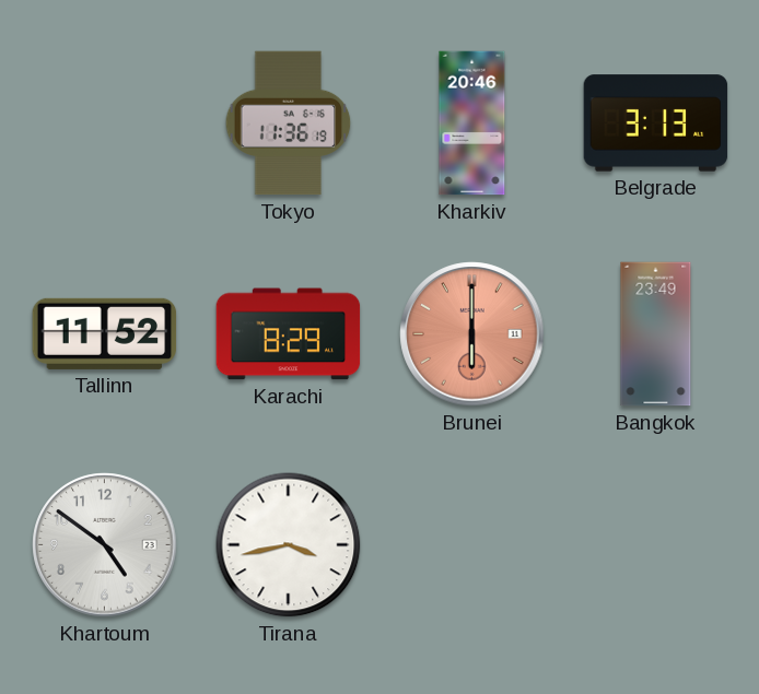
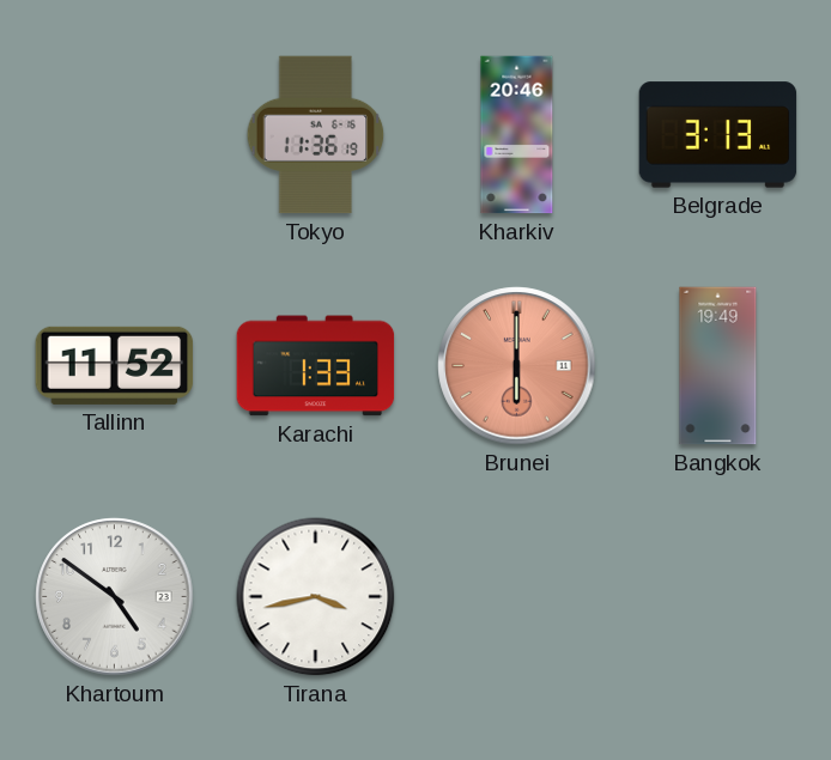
Karachi: 8:29 -> 1:33
Bangkok: 23:49 -> 19:49
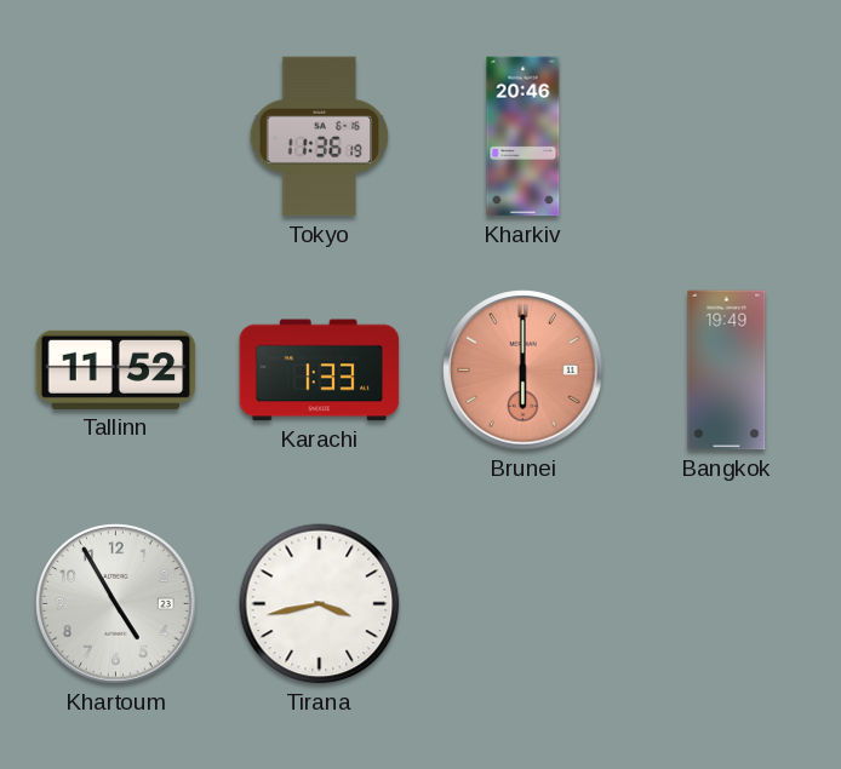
Belgrade: 3:13 -> none
Khartoum: 4:51 -> 4:55
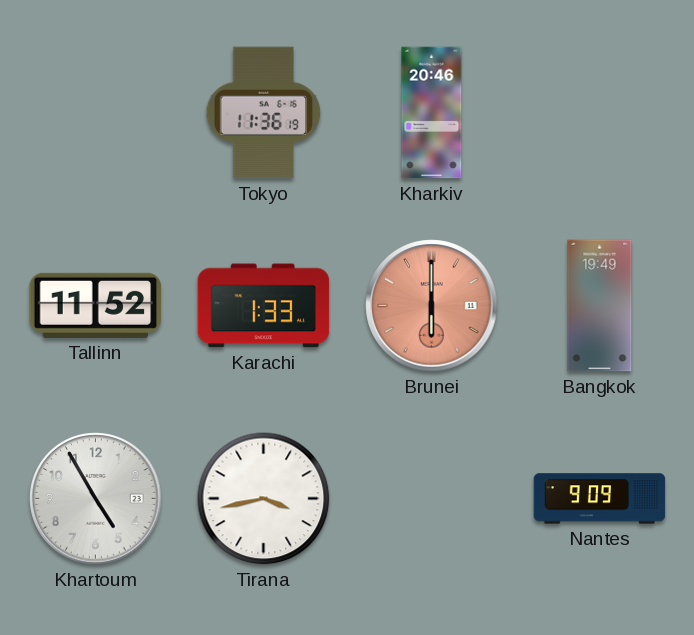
Nantes: none -> 9:09
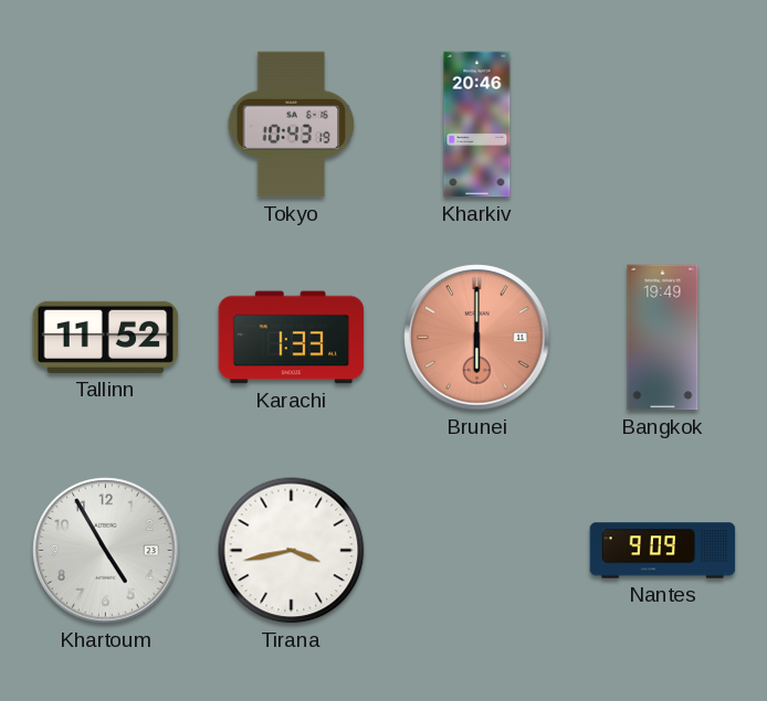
Tokyo: 11:36 -> 10:43
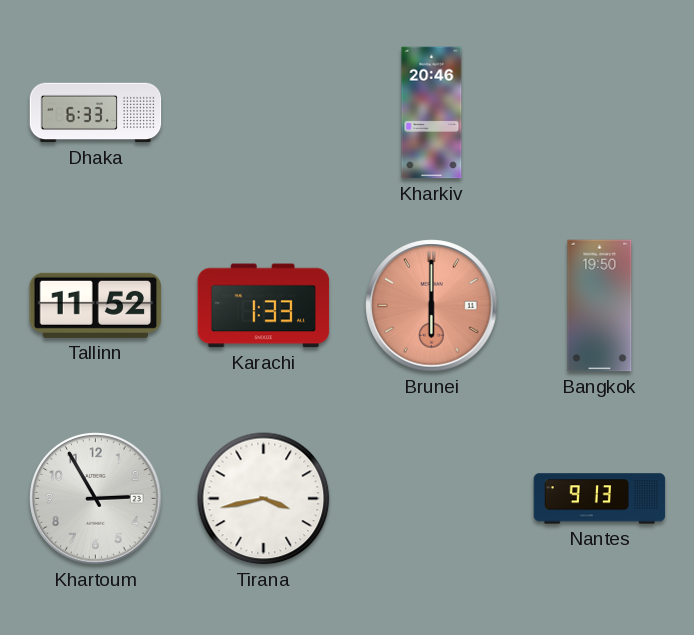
Dhaka: none -> 6:33
Tokyo: 10:43 -> none
Bangkok: 19:49 -> 19:50
Khartoum: 4:55 -> 2:55
Nantes: 9:09 -> 9:13
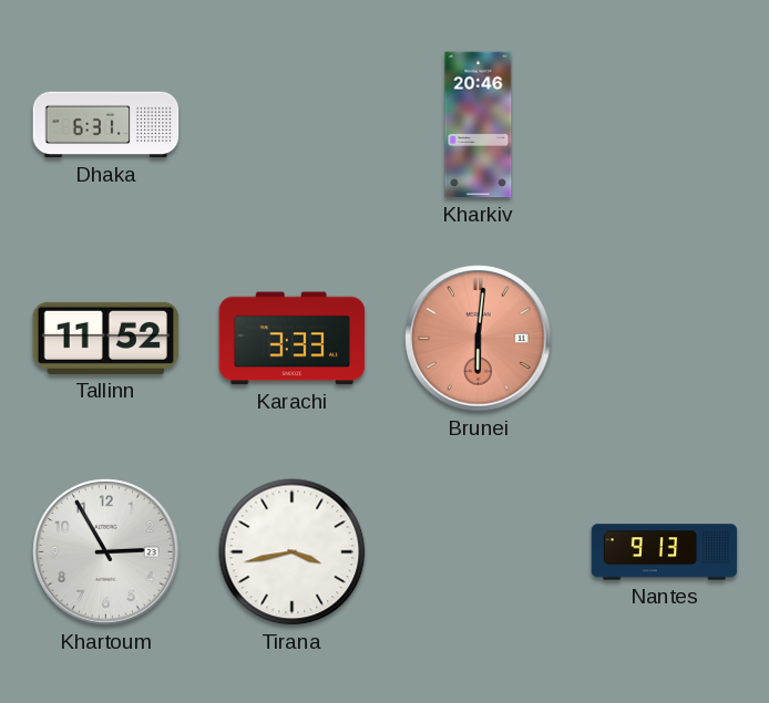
Dhaka: 6:33 -> 6:31
Karachi: 1:33 -> 3:33
Brunei: 6:00 -> 6:01
Bangkok: 19:50 -> none
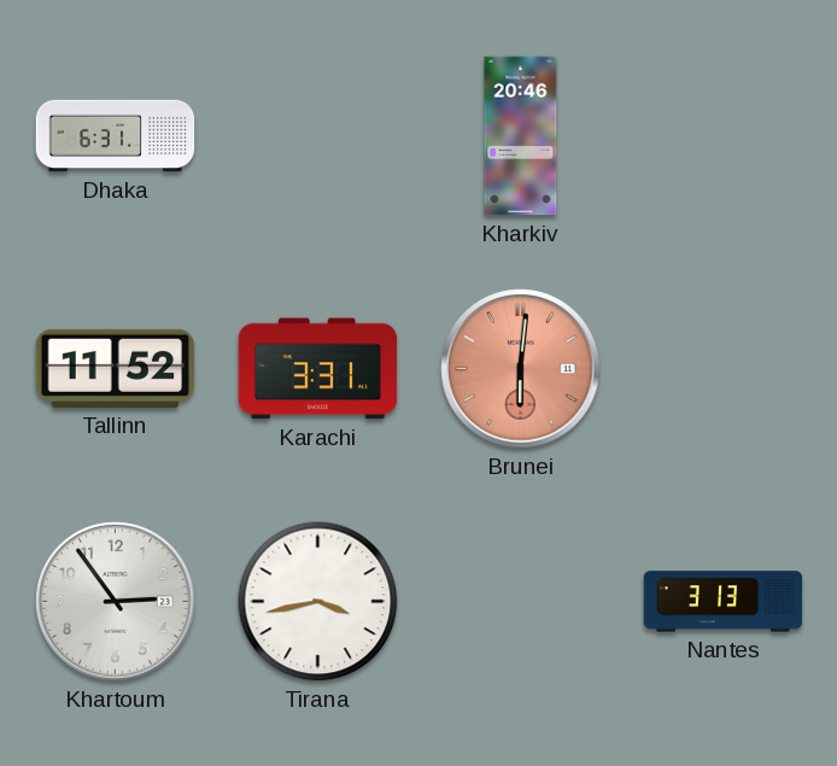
Karachi: 3:33 -> 3:31
Khartoum: 2:55 -> 2:54
Nantes: 9:13 -> 3:13
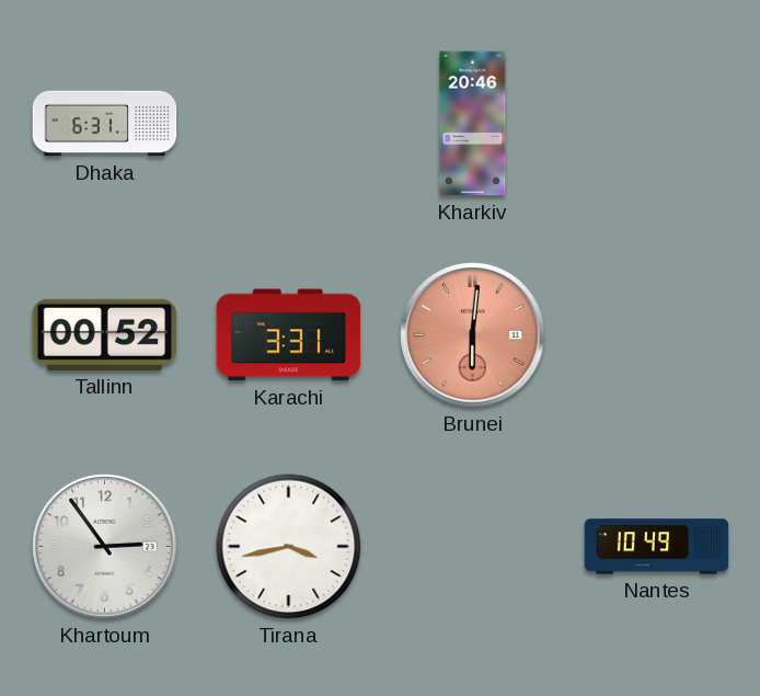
Tallinn: 11:52 -> 00:52
Nantes: 3:13 -> 10:49
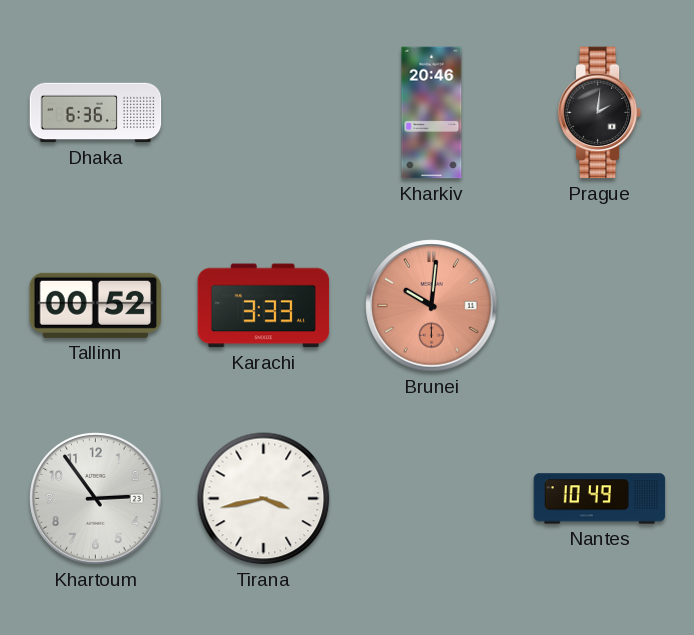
Dhaka: 6:31 -> 6:36
Prague: none -> 2:01
Karachi: 3:31 -> 3:33
Brunei: 6:01 -> 10:01
